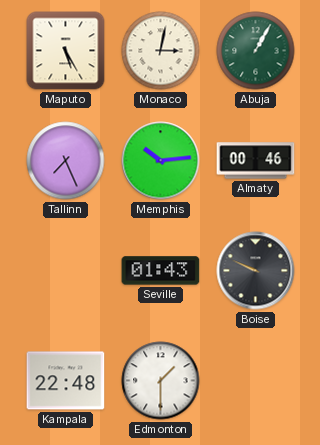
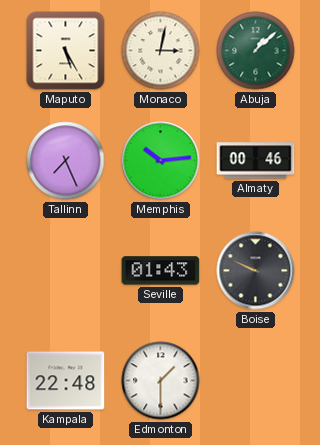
Abuja: 1:05 -> 1:08
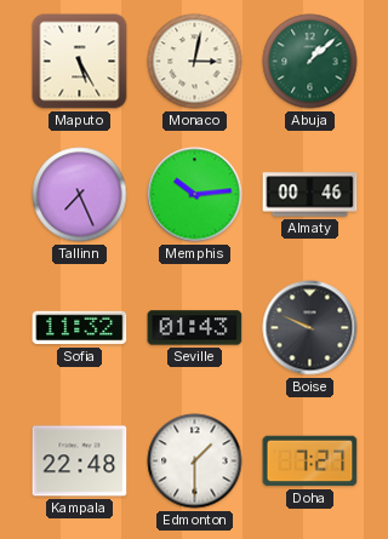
Sofia: none -> 11:32
Doha: none -> 7:27
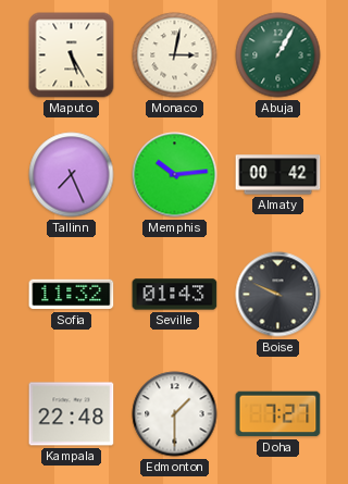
Abuja: 1:08 -> 1:05
Almaty: 00:46 -> 00:42
